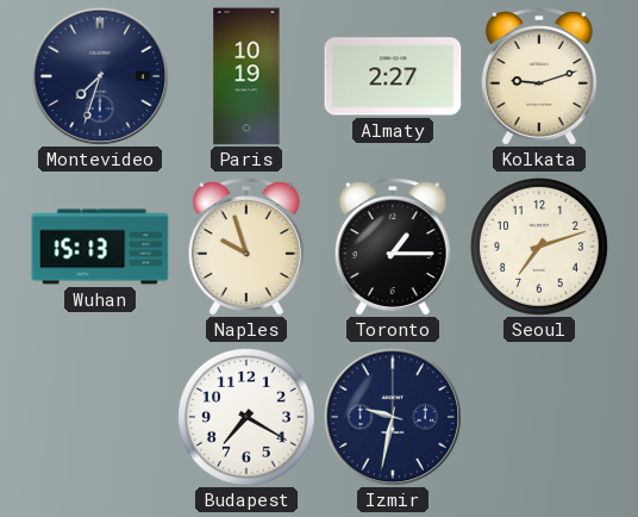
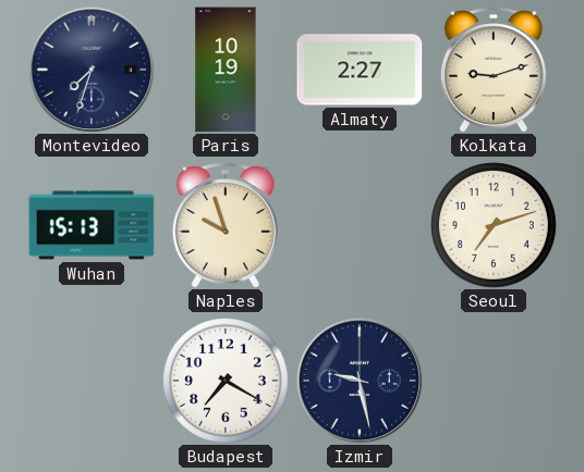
Toronto: 1:15 -> none
Izmir: 9:32 -> 9:28
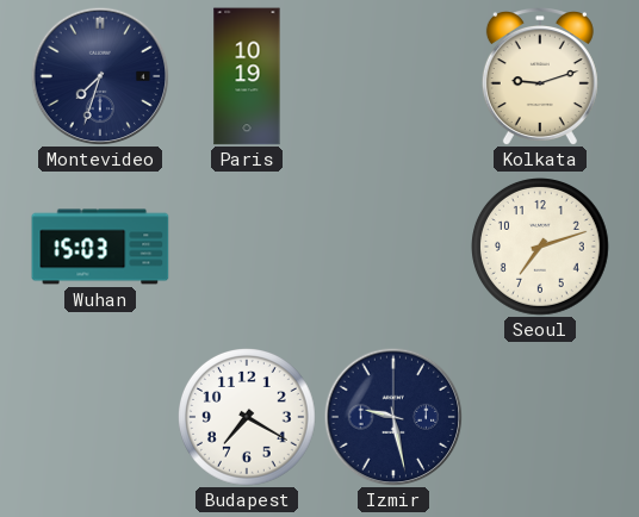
Almaty: 2:27 -> none
Wuhan: 15:13 -> 15:03
Naples: 9:57 -> none
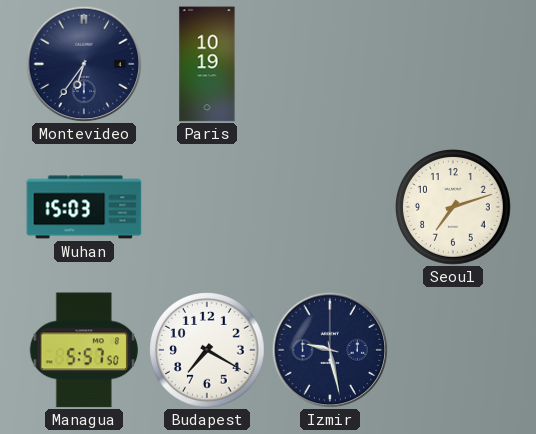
Montevideo: 7:33 -> 6:36
Kolkata: 9:12 -> none
Managua: none -> 5:57
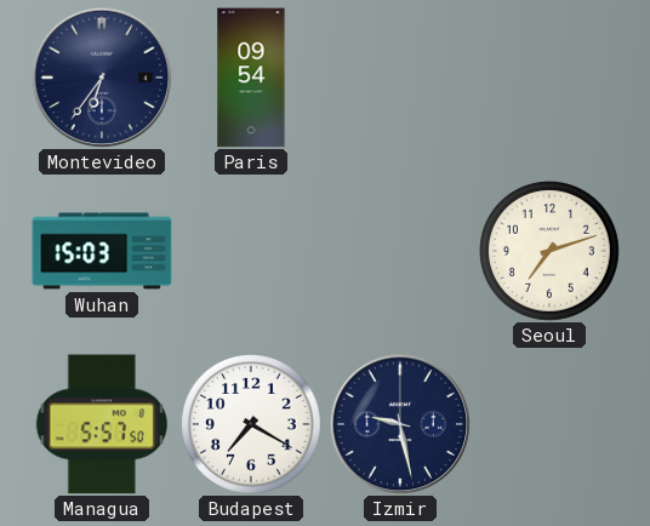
Paris: 10:19 -> 09:54
